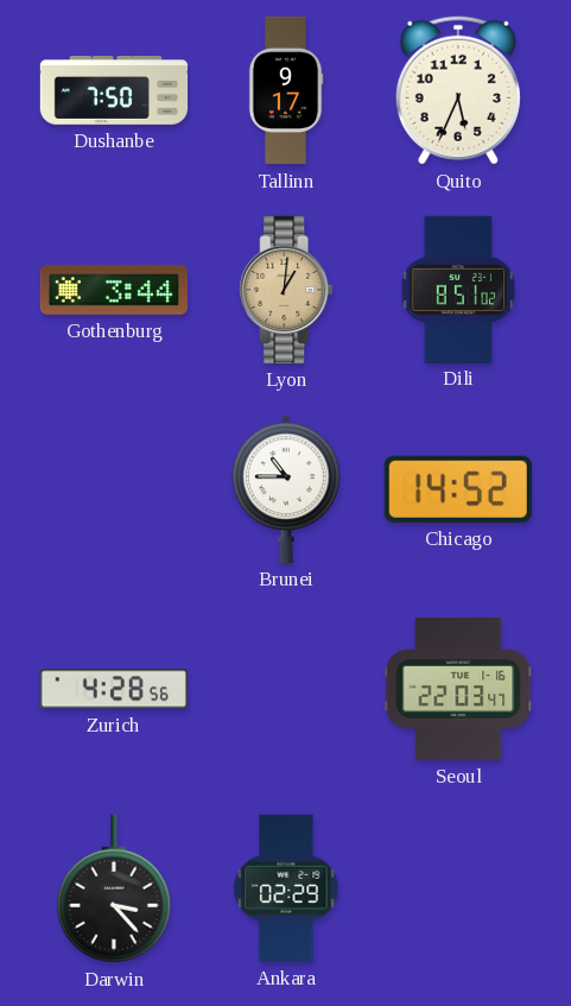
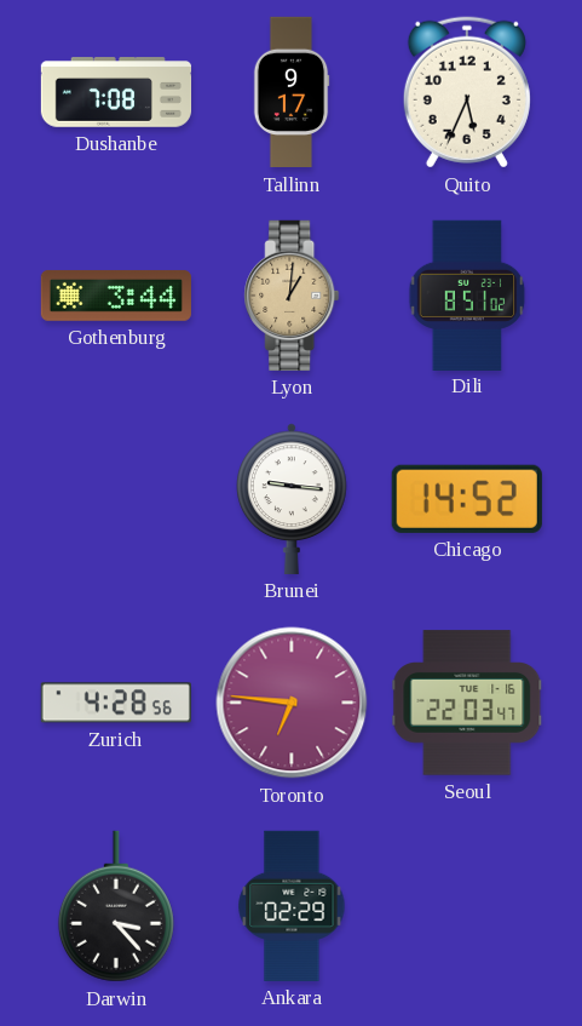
Dushanbe: 7:50 -> 7:08
Brunei: 10:45 -> 9:16
Toronto: none -> 6:46
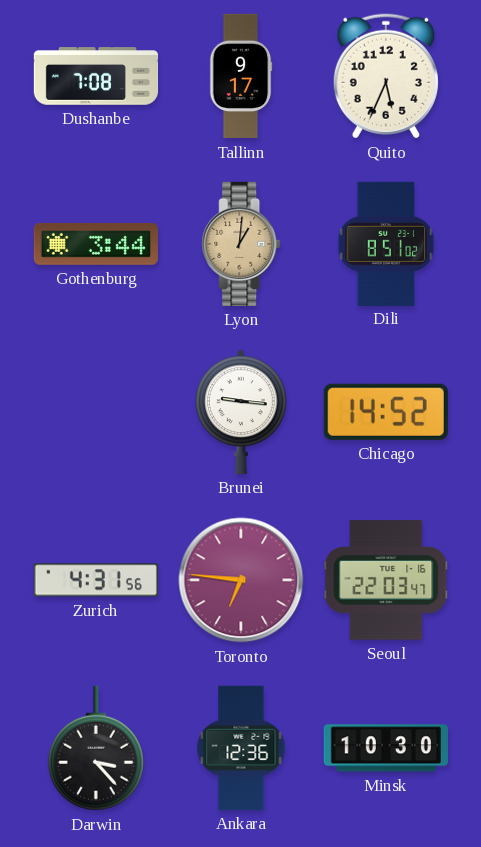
Zurich: 4:28 -> 4:31
Ankara: 02:29 -> 12:36
Minsk: none -> 10:30
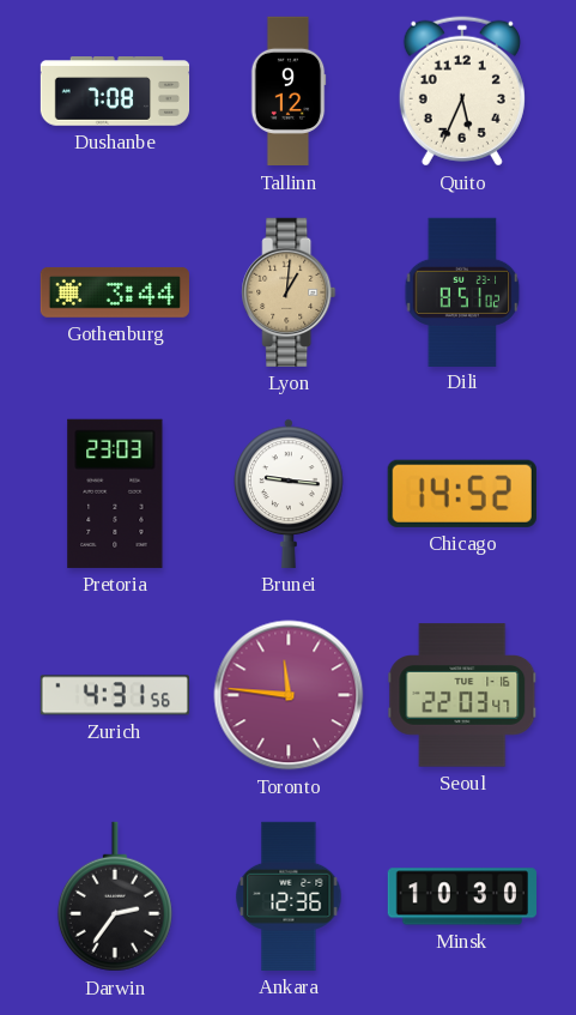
Tallinn: 9:17 -> 9:12
Pretoria: none -> 23:03
Toronto: 6:46 -> 11:46
Darwin: 3:23 -> 2:36
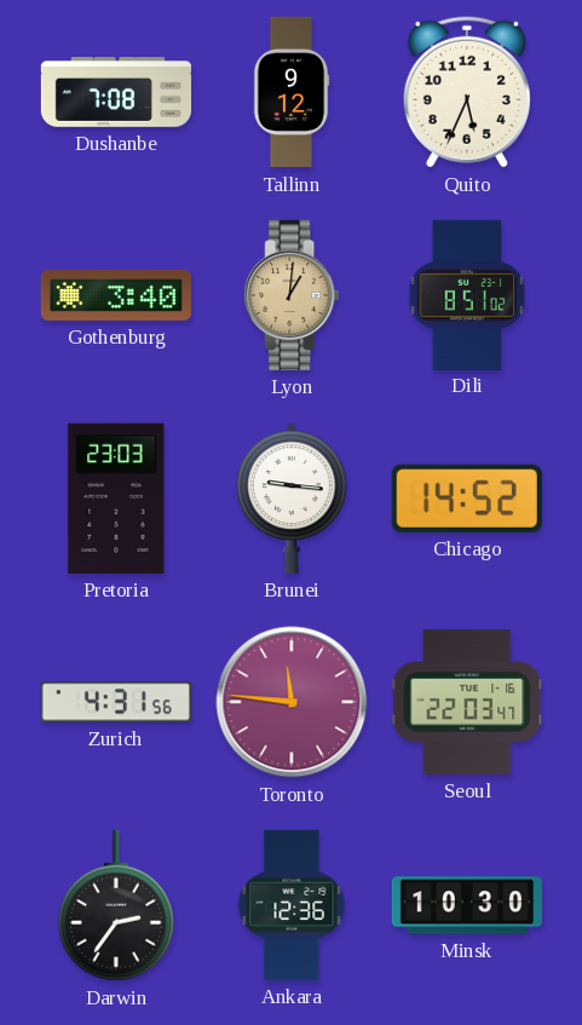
Gothenburg: 3:44 -> 3:40
